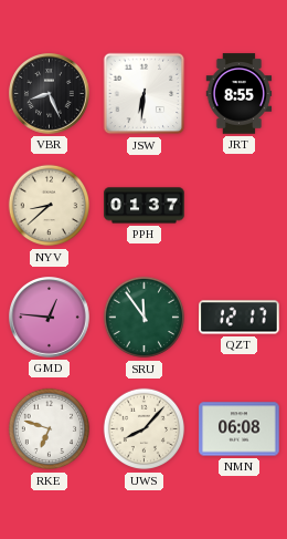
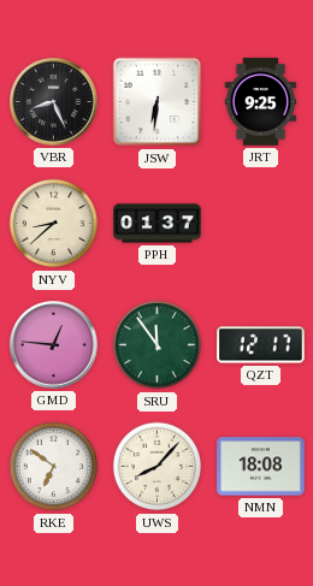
JRT: 8:55 -> 9:25
RKE: 6:48 -> 6:51
NMN: 06:08 -> 18:08
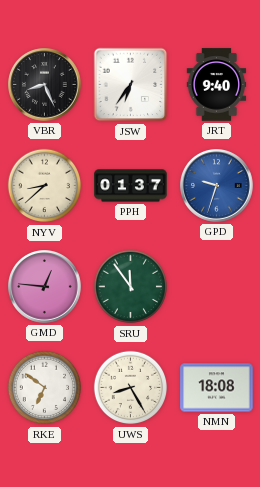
JSW: 6:31 -> 6:36
JRT: 9:25 -> 9:40
GPD: none -> 9:33
QZT: 12:17 -> none
UWS: 8:07 -> 8:25
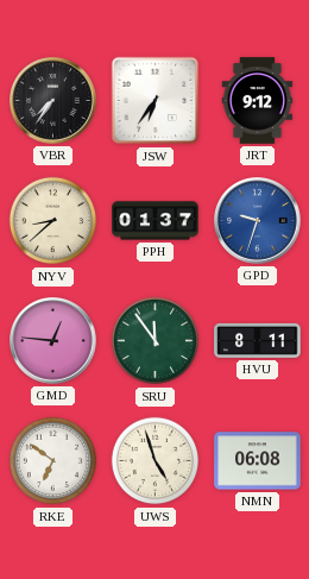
VBR: 8:26 -> 7:36
JRT: 9:40 -> 9:12
HVU: none -> 8:11
UWS: 8:25 -> 4:57
NMN: 18:08 -> 06:08
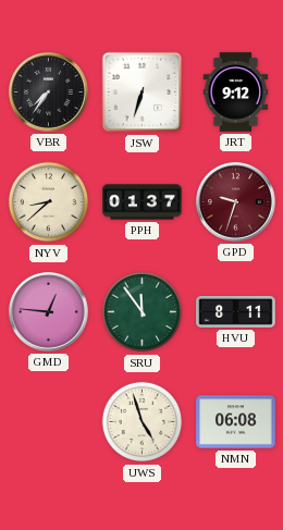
JSW: 6:36 -> 6:33
GPD dial: blue -> burgundy
RKE: 6:51 -> none
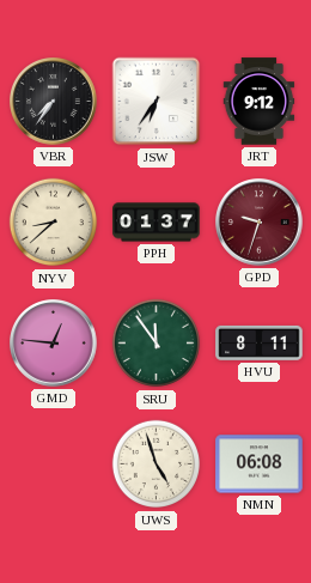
JSW: 6:33 -> 6:36
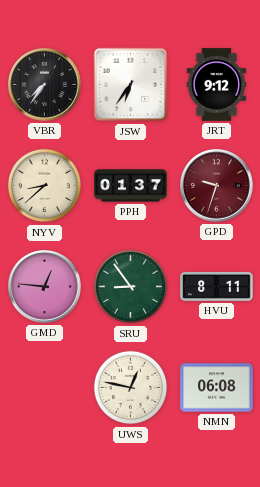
SRU: 11:54 -> 8:54
UWS: 4:57 -> 12:47
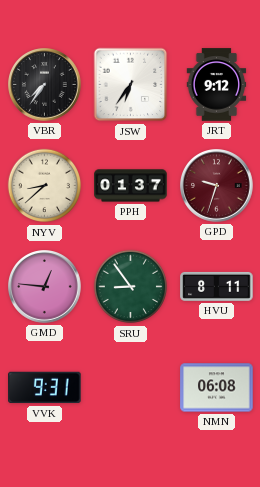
VVK: none -> 9:31
UWS: 12:47 -> none
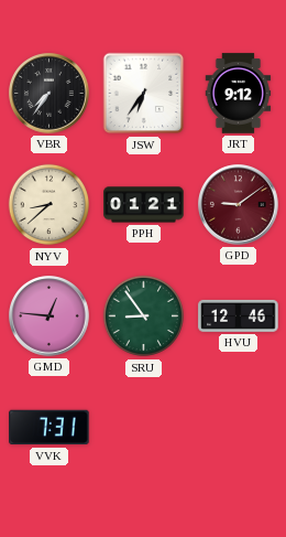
PPH: 01:37 -> 01:21
GPD: 9:33 -> 9:09
HVU: 8:11 -> 12:46
VVK: 9:31 -> 7:31
NMN: 06:08 -> none
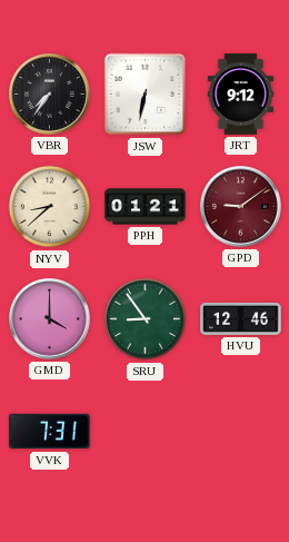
JSW: 6:36 -> 6:32
GMD: 12:46 -> 4:00
